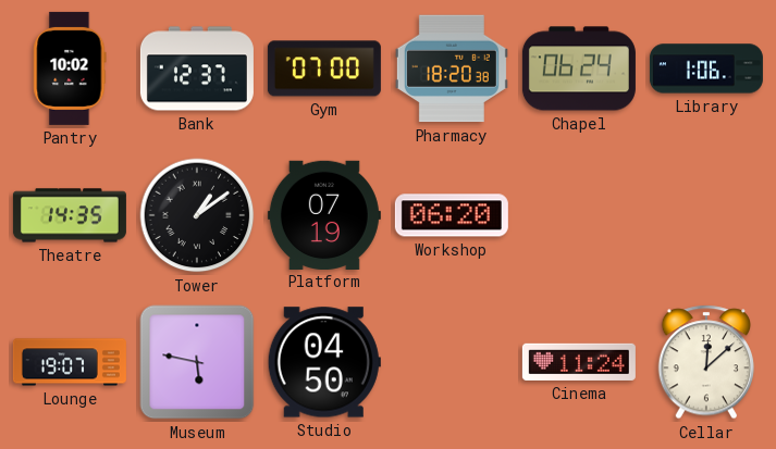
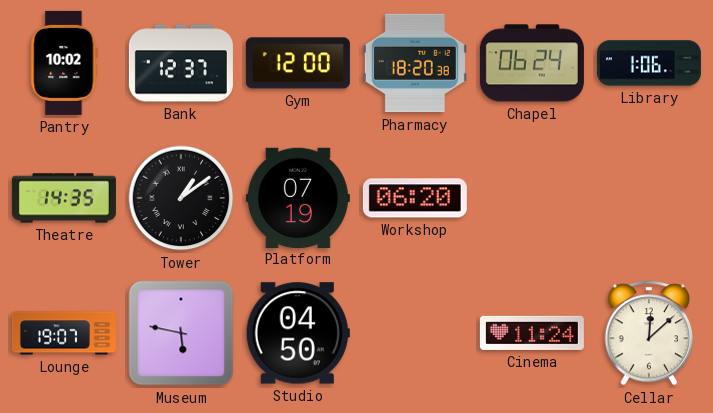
Gym: 07:00 -> 12:00
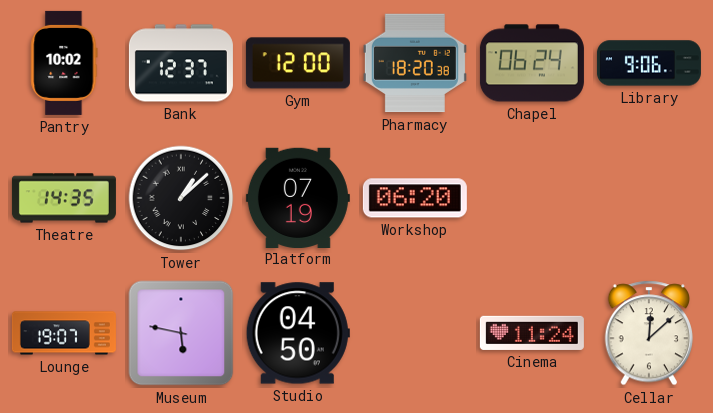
Library: 1:06 -> 9:06
Tower: 1:09 -> 1:08
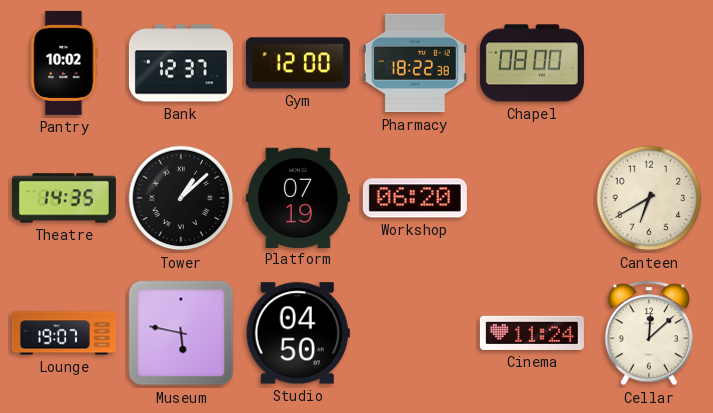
Pharmacy: 18:20 -> 18:22
Chapel: 06:24 -> 08:00
Library: 9:06 -> none
Canteen: none -> 6:40
